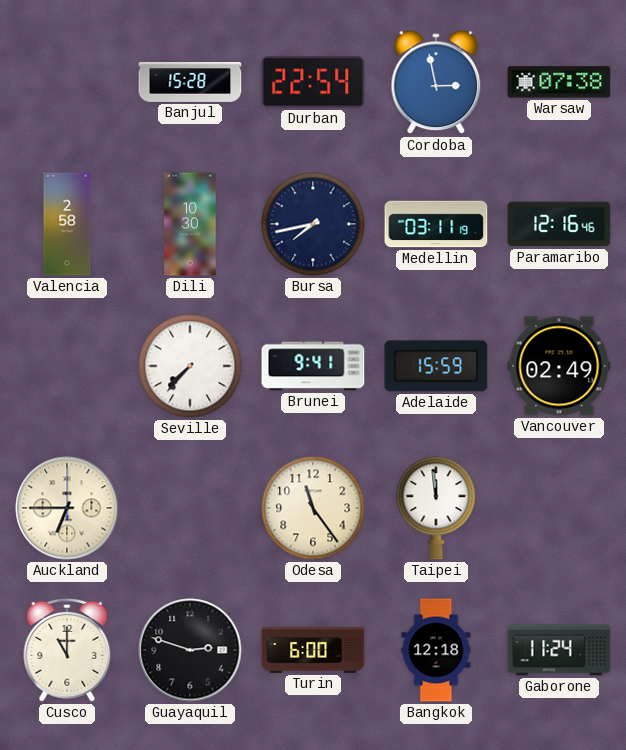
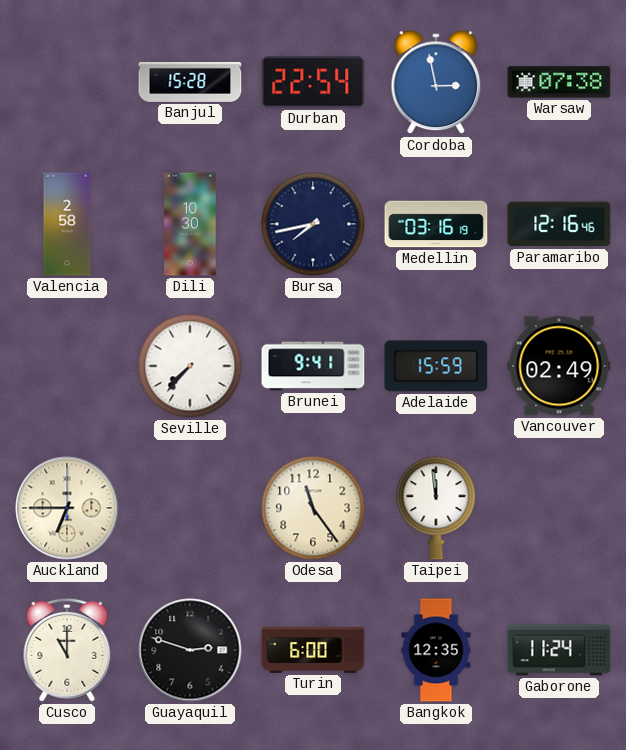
Medellin: 03:11 -> 03:16
Bangkok: 12:18 -> 12:35
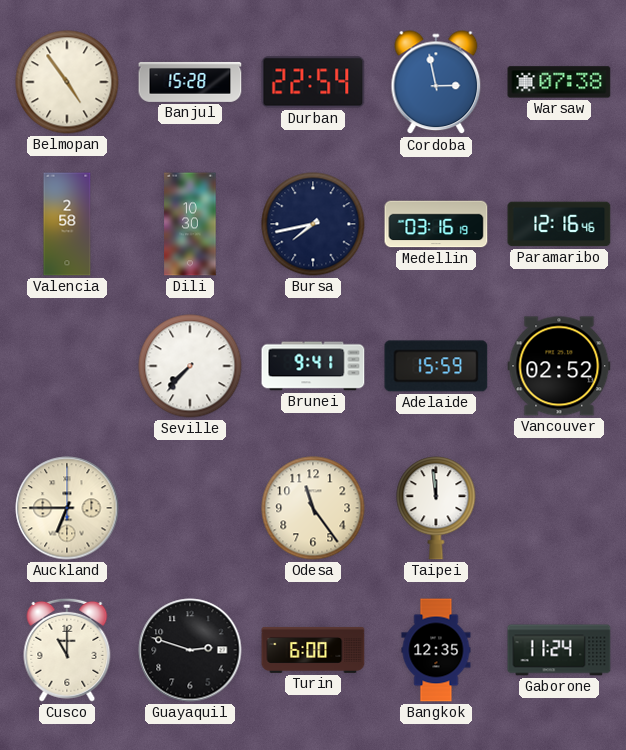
Belmopan: none -> 4:54
Vancouver: 02:49 -> 02:52
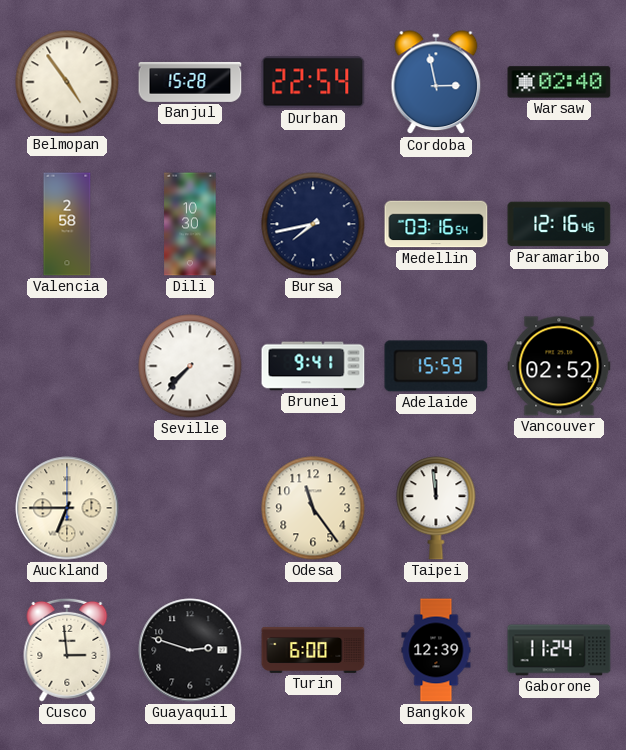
Warsaw: 07:38 -> 02:40
Medellin: 03:16:19 -> 03:16:54
Cusco: 11:00 -> 2:59
Bangkok: 12:35 -> 12:39
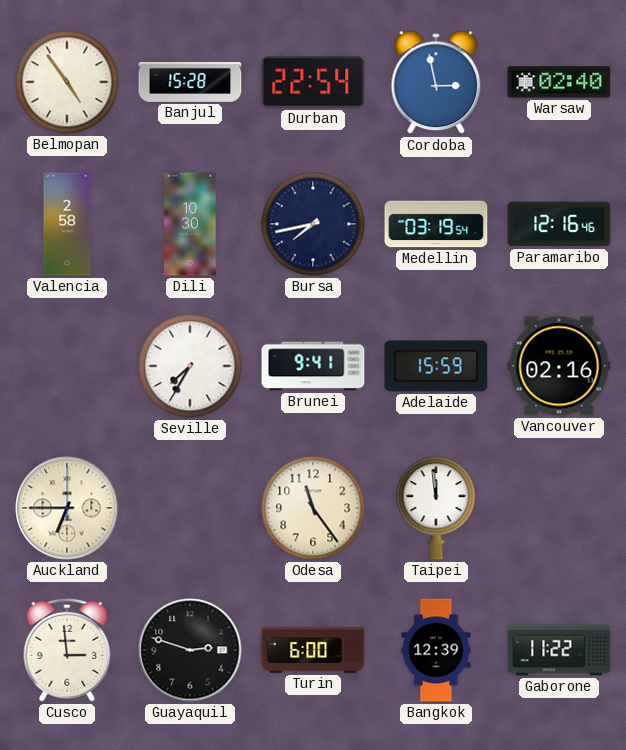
Medellin: 03:16 -> 03:19
Seville: 7:37 -> 7:35
Vancouver: 02:52 -> 02:16
Gaborone: 11:24 -> 11:22
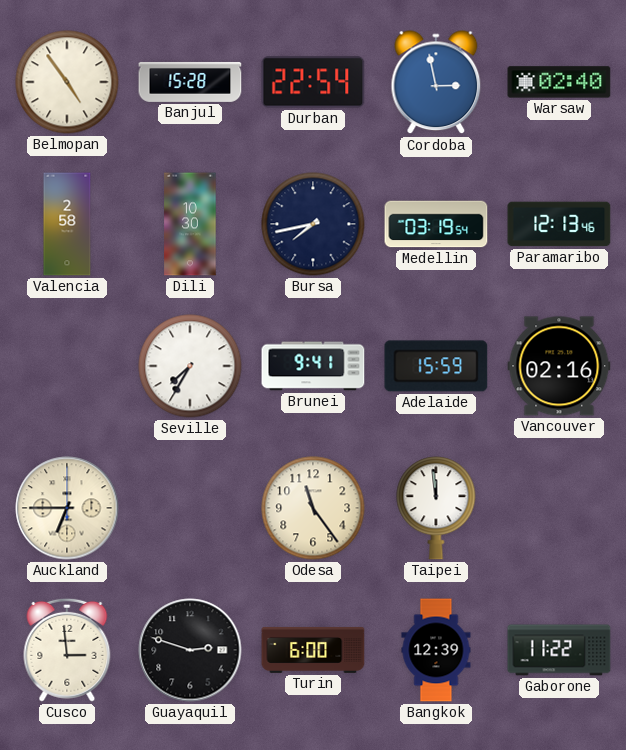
Paramaribo: 12:16 -> 12:13
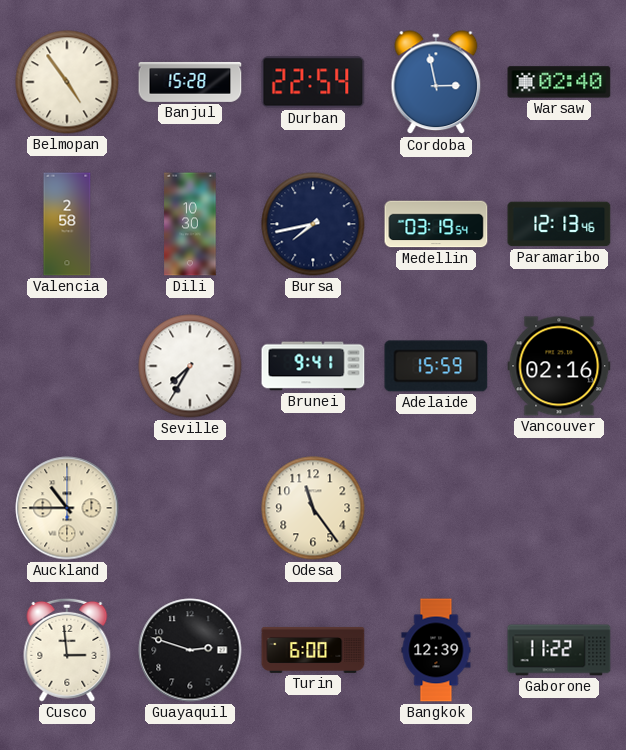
Auckland: 6:45 -> 10:45
Taipei: 11:59 -> none
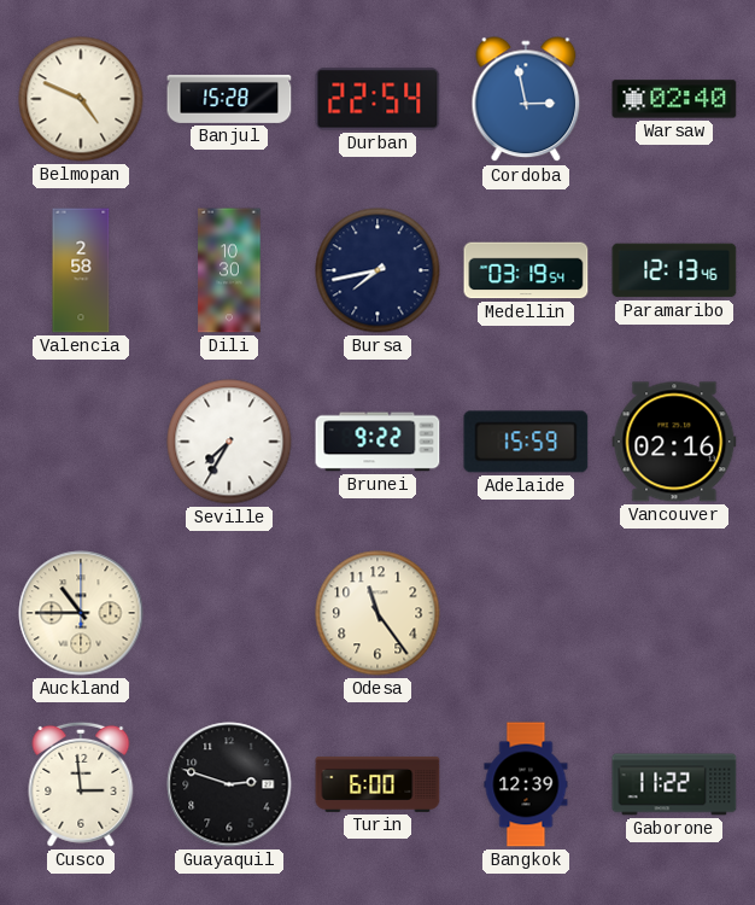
Belmopan: 4:54 -> 4:49
Brunei: 9:41 -> 9:22
